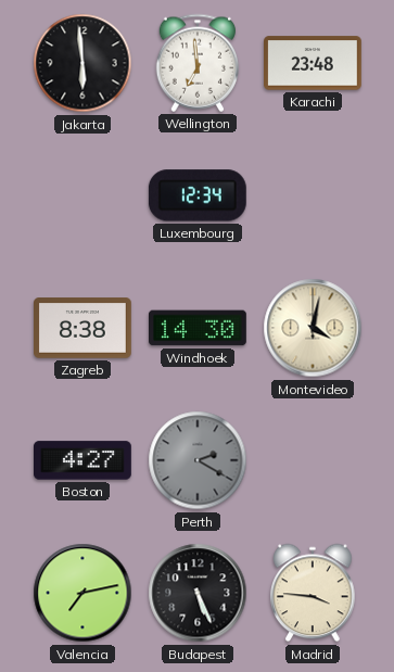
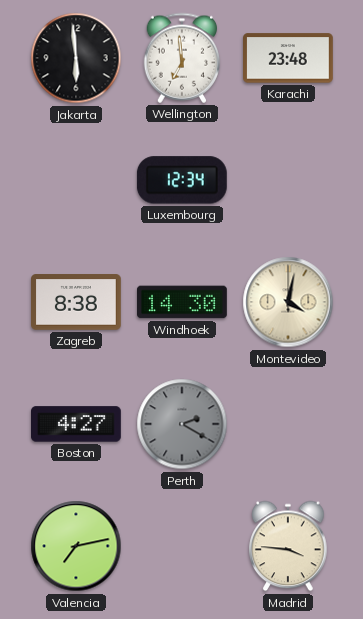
Budapest: 5:26 -> none
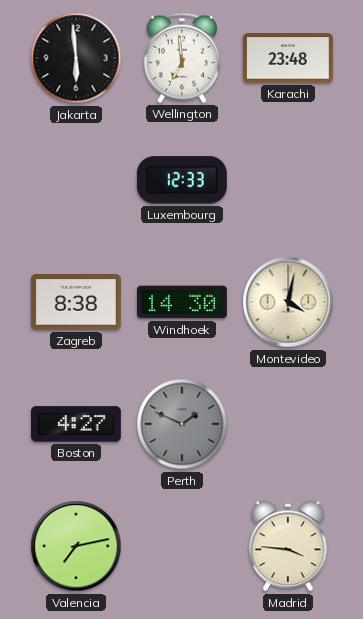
Luxembourg: 12:34 -> 12:33
Perth: 2:20 -> 1:49
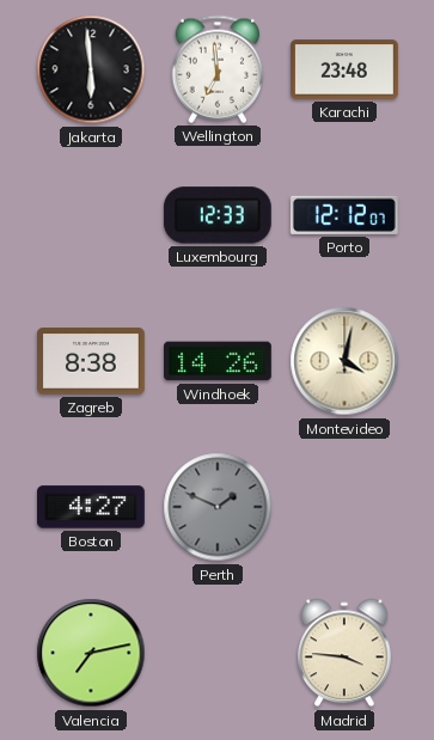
Porto: none -> 12:12
Windhoek: 14:30 -> 14:26
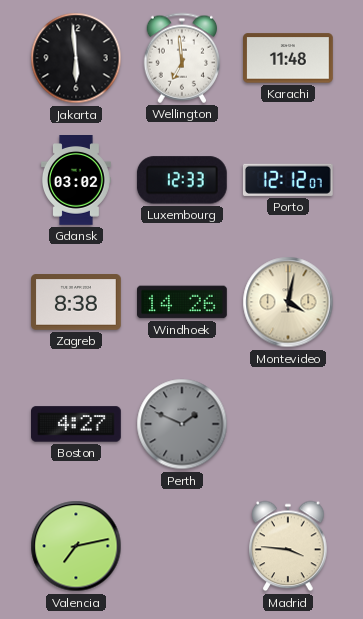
Karachi: 23:48 -> 11:48
Gdansk: none -> 03:02
